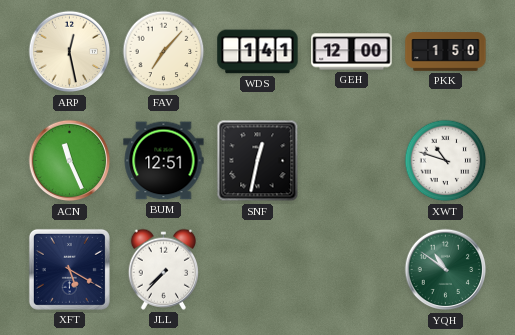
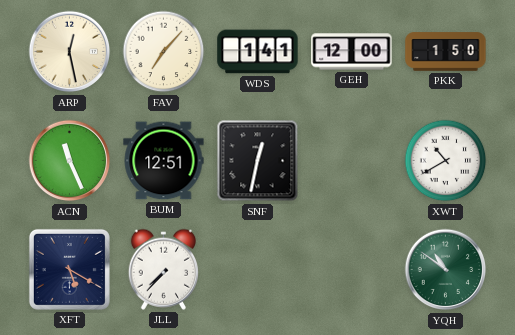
XWT: 10:48 -> 10:40
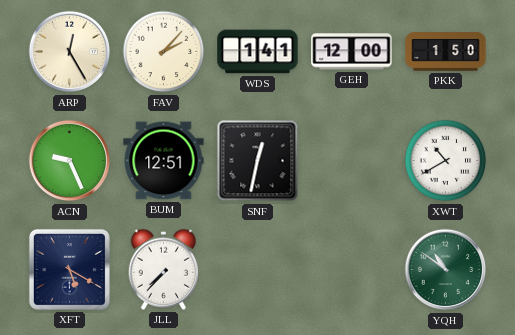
ARP: 12:28 -> 12:25
FAV: 7:07 -> 2:07
ACN: 11:26 -> 9:26
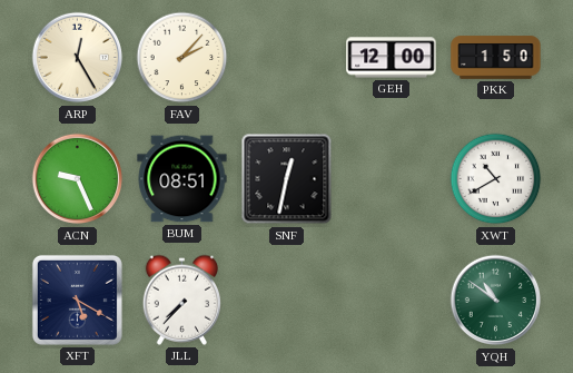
WDS: 1:41 -> none
BUM: 12:51 -> 08:51
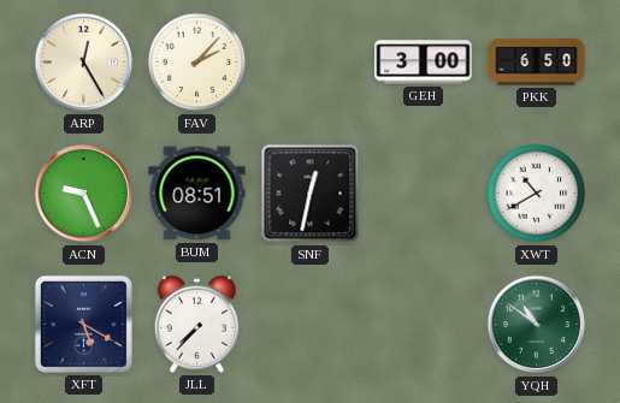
GEH: 12:00 -> 3:00
PKK: 1:50 -> 6:50
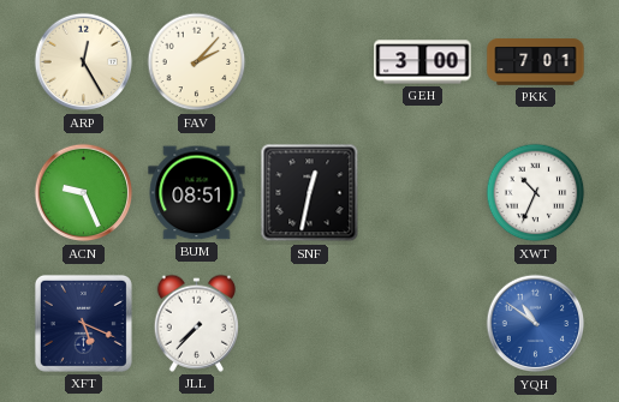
PKK: 6:50 -> 7:01
XWT: 10:40 -> 10:34
XFT: 5:20 -> 5:19
YQH dial: green -> blue
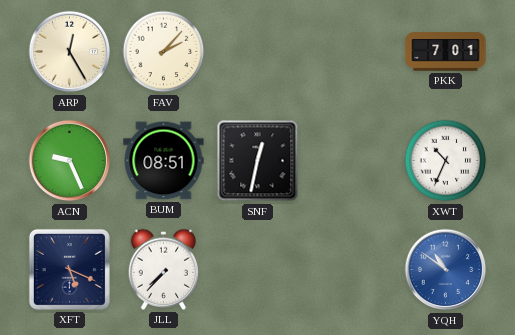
GEH: 3:00 -> none
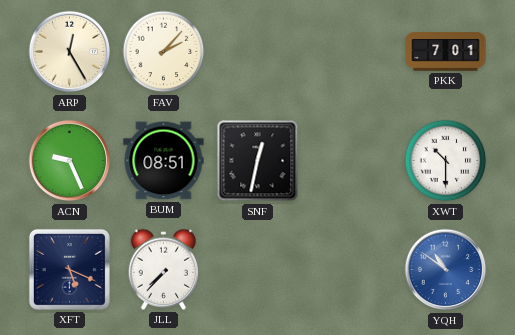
XWT: 10:34 -> 10:30
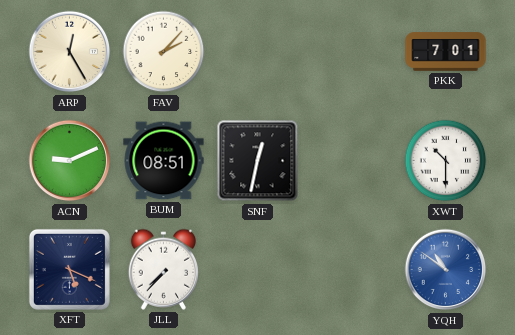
ACN: 9:26 -> 9:11
